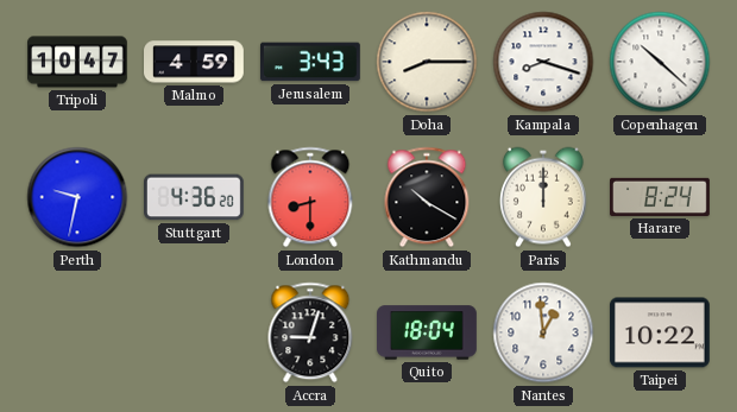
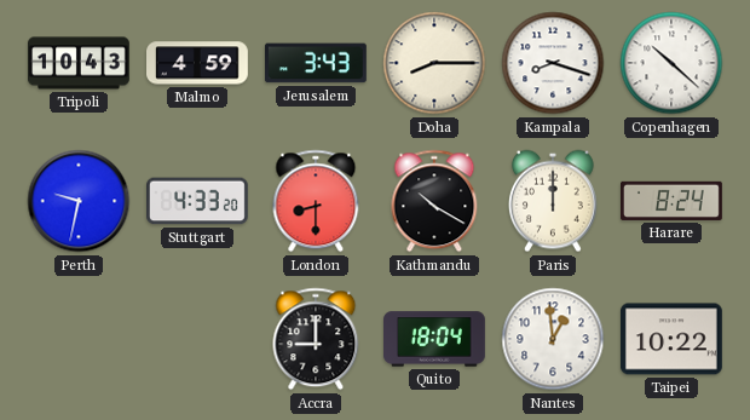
Tripoli: 10:47 -> 10:43
Stuttgart: 4:36 -> 4:33
Accra: 9:03 -> 9:00
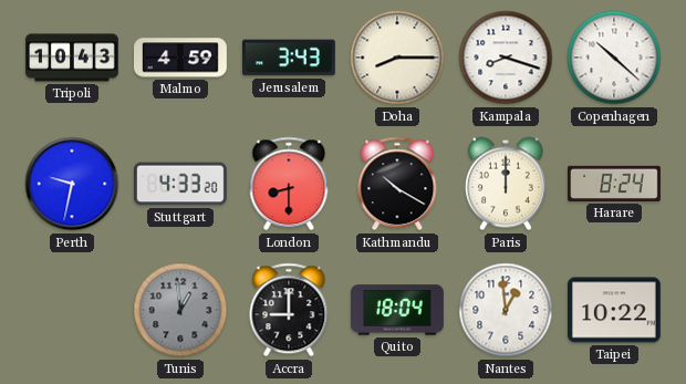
Tunis: none -> 12:59
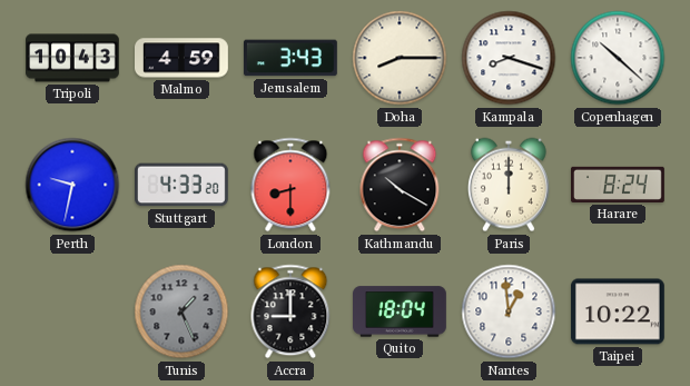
Tunis: 12:59 -> 1:26
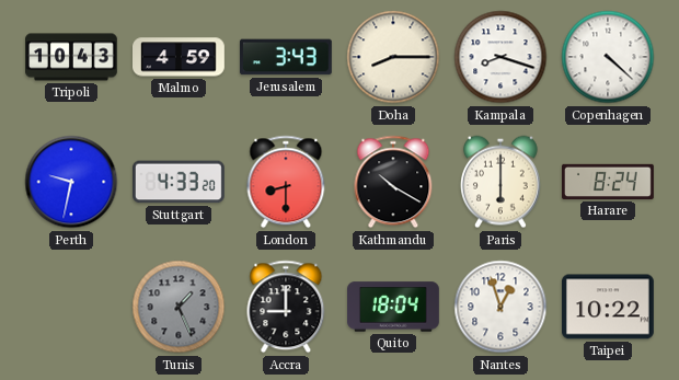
Copenhagen: 10:22 -> 4:22
Paris: 12:00 -> 6:00
Nantes: 12:59 -> 12:57
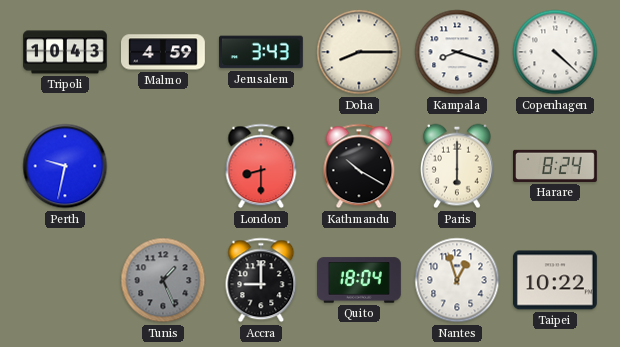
Stuttgart: 4:33 -> none
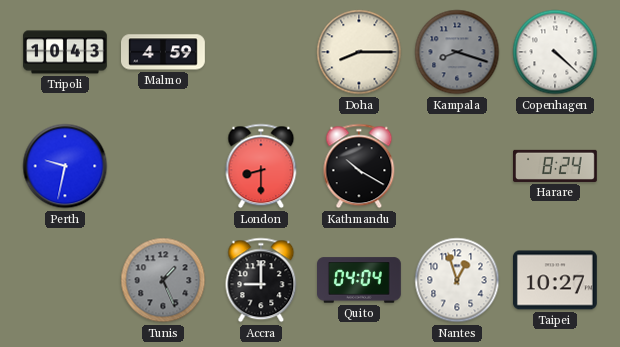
Jerusalem: 3:43 -> none
Kampala dial: white -> grey
Paris: 6:00 -> none
Quito: 18:04 -> 04:04
Taipei: 10:22 -> 10:27
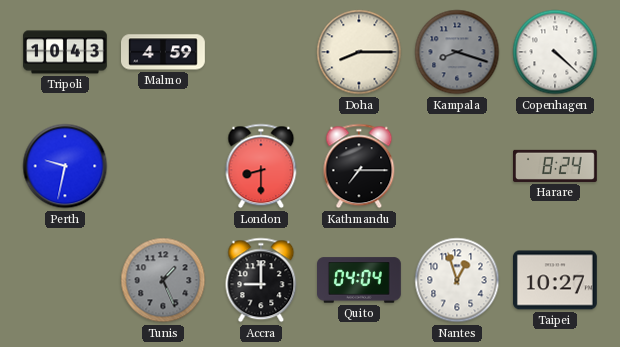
Kathmandu: 10:20 -> 7:15
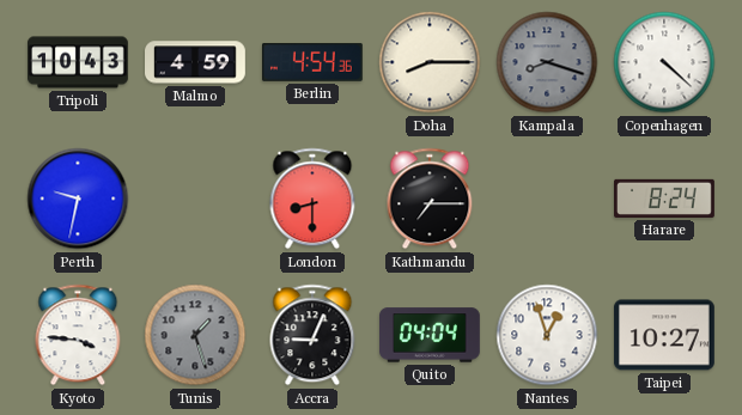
Berlin: none -> 4:54
Kyoto: none -> 3:46
Tunis: 1:26 -> 1:27
Accra: 9:00 -> 9:04
